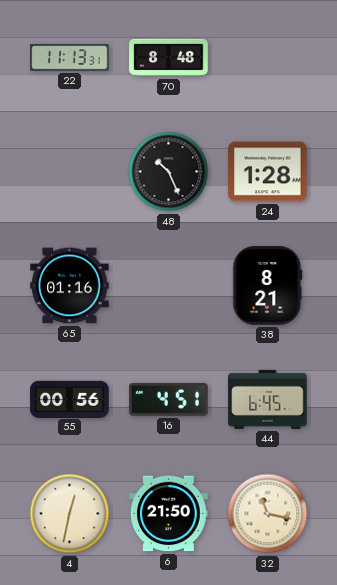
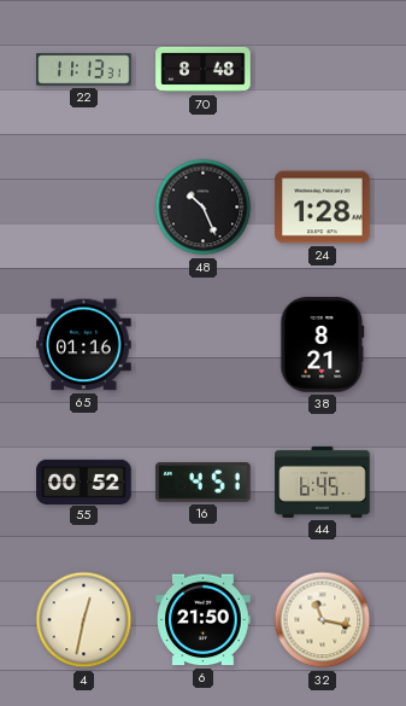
55: 00:56 -> 00:52
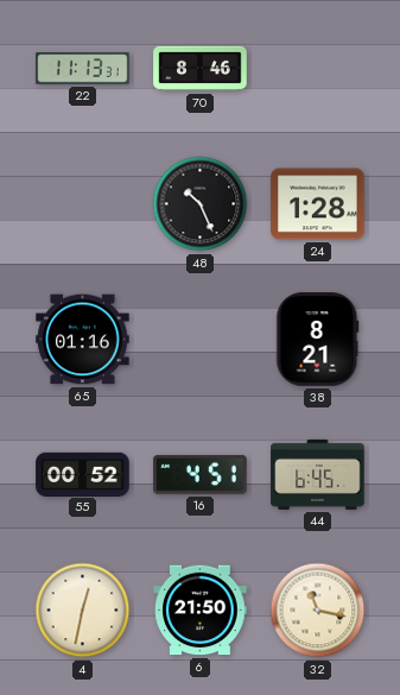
70: 8:48 -> 8:46
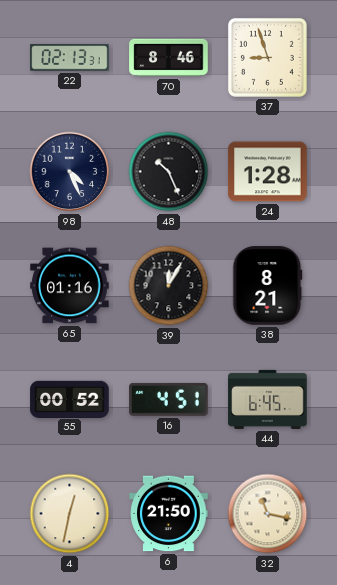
22: 11:13 -> 02:13
37: none -> 8:57
98: none -> 4:26
39: none -> 12:05
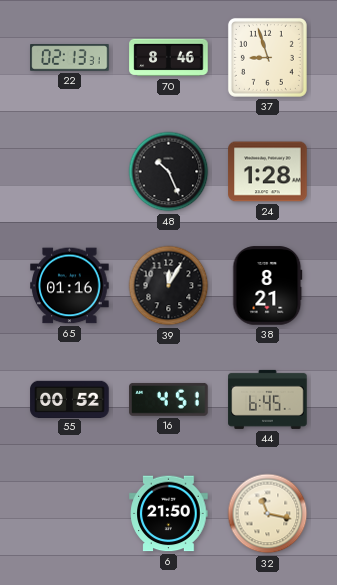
98: 4:26 -> none
4: 12:32 -> none
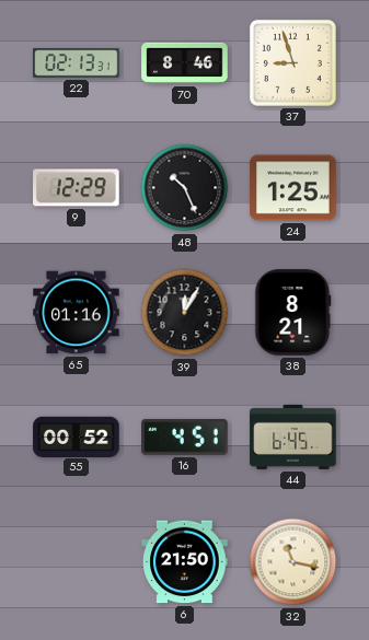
9: none -> 12:29
24: 1:28 -> 1:25
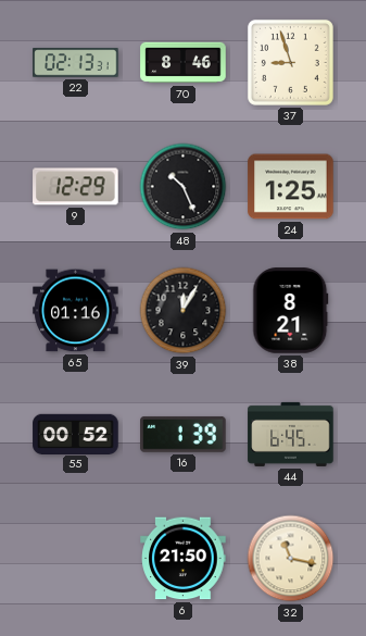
16: 4:51 -> 1:39
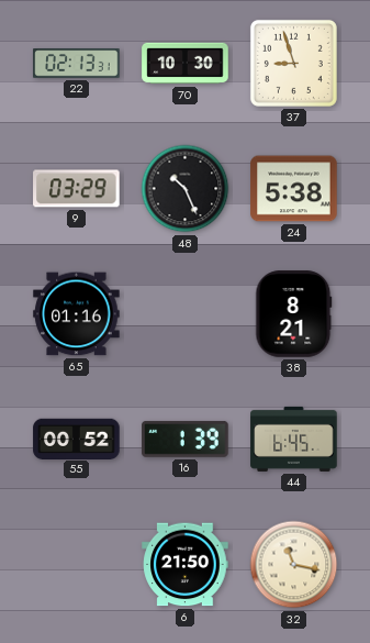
70: 8:46 -> 10:30
9: 12:29 -> 03:29
24: 1:25 -> 5:38
39: 12:05 -> none
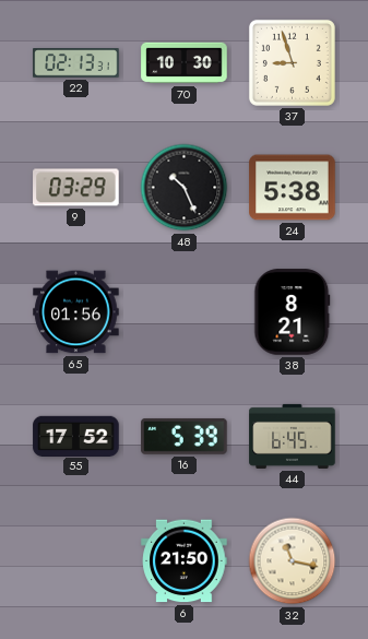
65: 01:16 -> 01:56
55: 00:52 -> 17:52
16: 1:39 -> 5:39
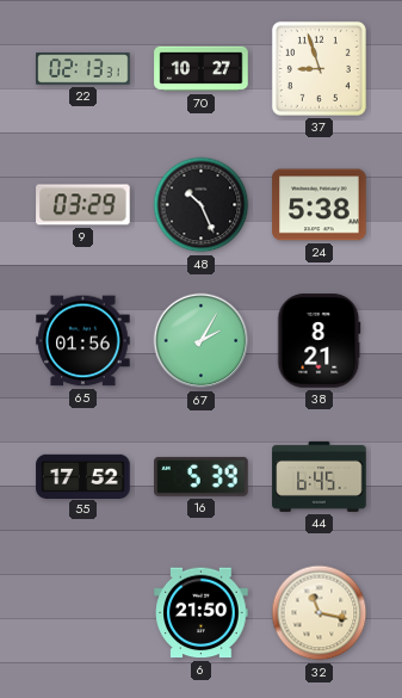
70: 10:30 -> 10:27
67: none -> 2:05
